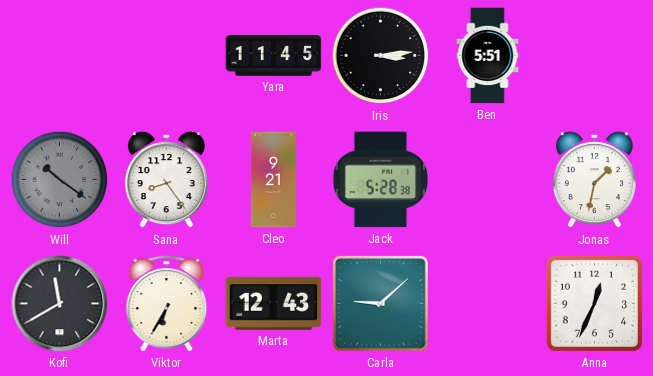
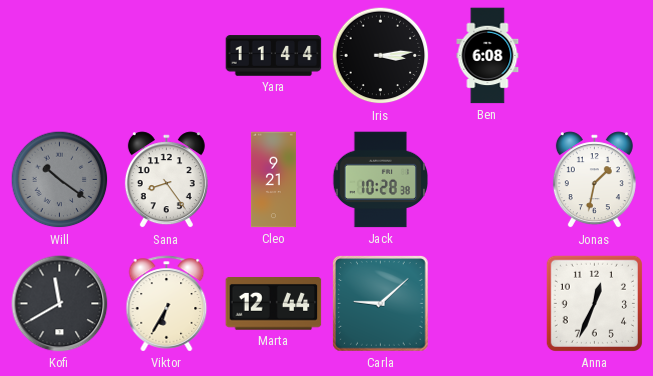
Yara: 11:45 -> 11:44
Ben: 5:51 -> 6:08
Jack: 5:28 -> 10:28
Marta: 12:43 -> 12:44
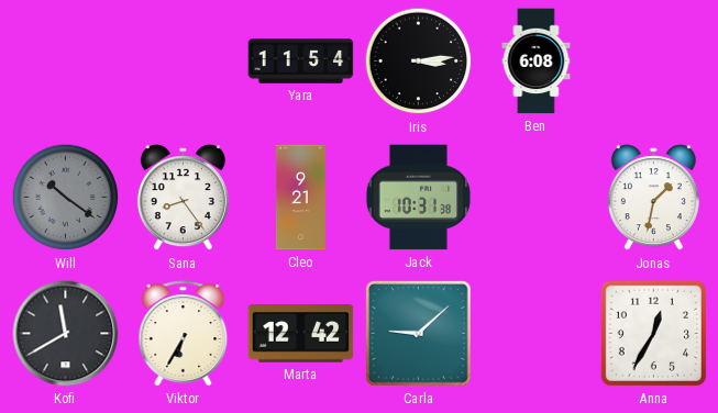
Yara: 11:44 -> 11:54
Jack: 10:28 -> 10:31
Marta: 12:44 -> 12:42
Anna: 12:34 -> 12:35
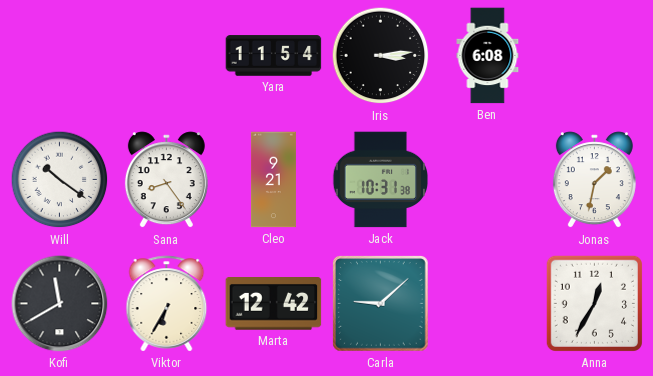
Will dial: grey -> white
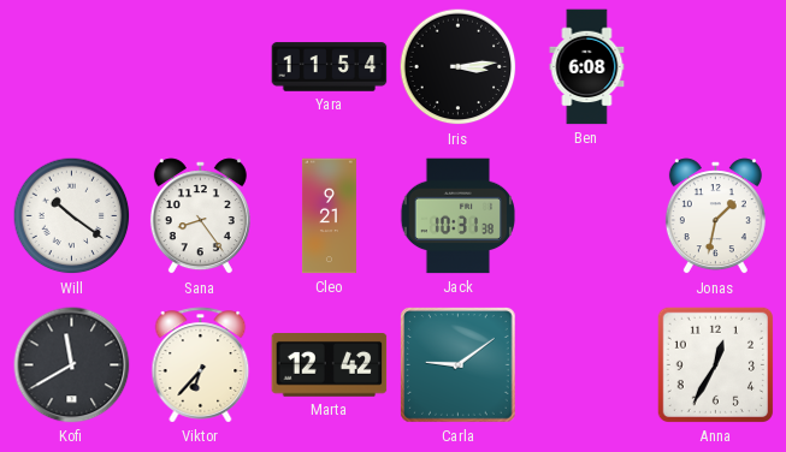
Viktor: 6:35 -> 6:37
Carla: 9:08 -> 9:09
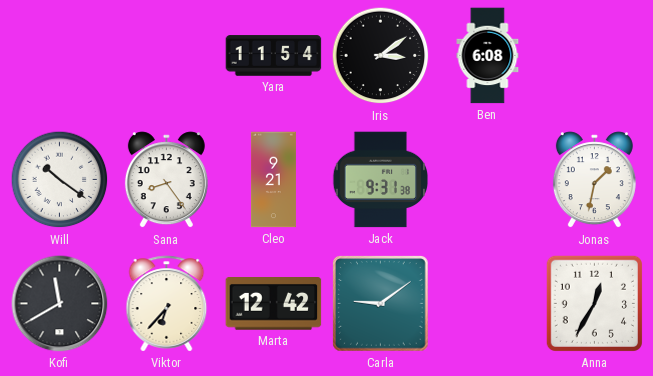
Iris: 3:14 -> 3:09
Jack: 10:31 -> 9:31
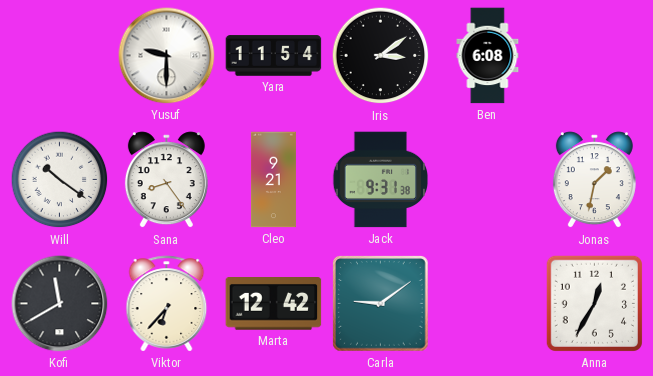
Yusuf: none -> 9:30
